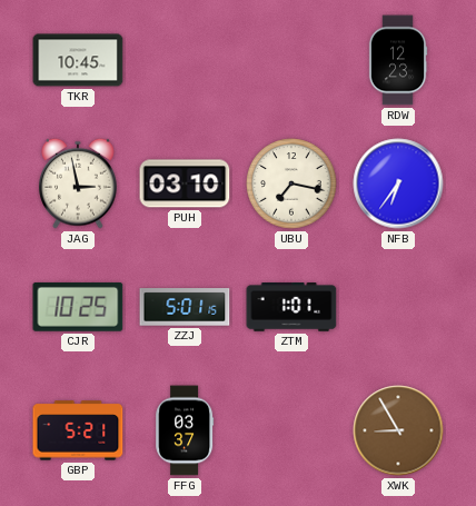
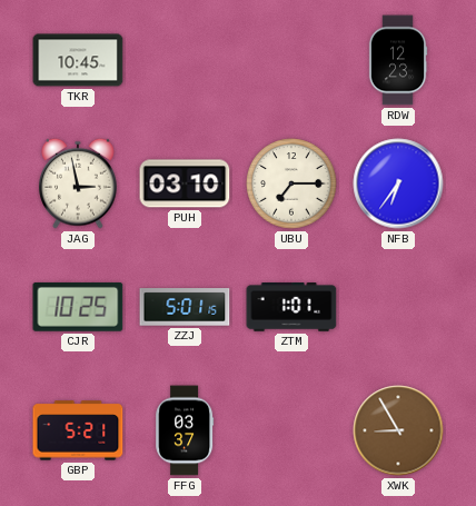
UBU: 7:17 -> 7:15
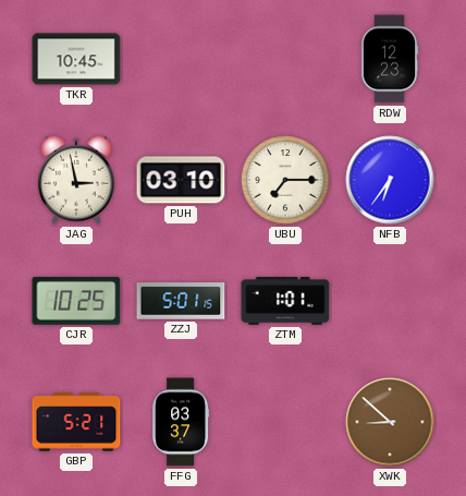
XWK: 8:55 -> 8:52
